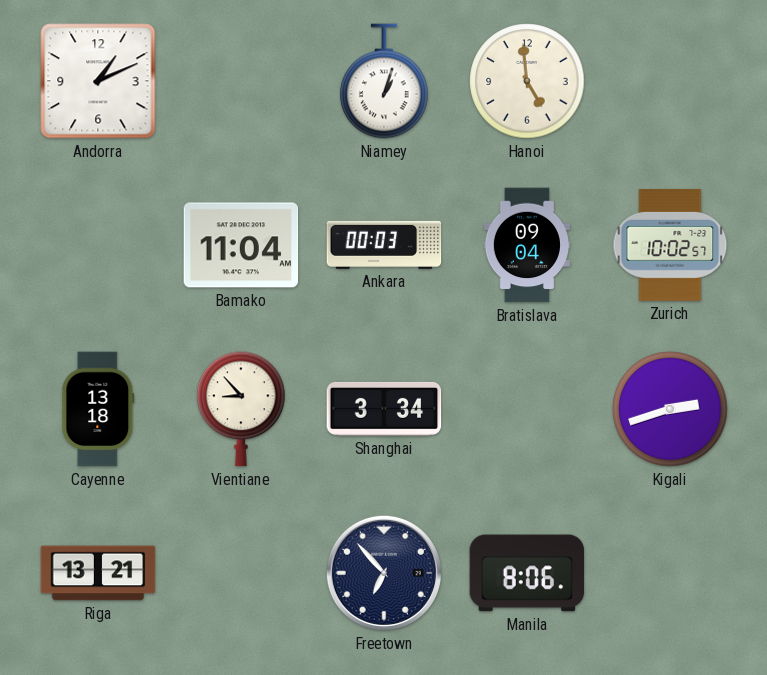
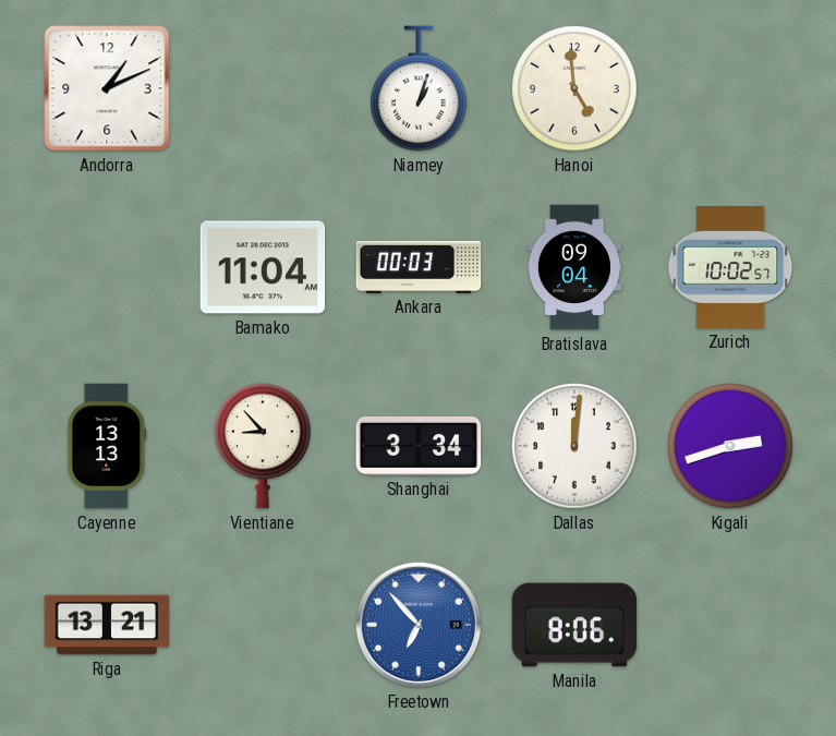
Cayenne: 13:18 -> 13:13
Dallas: none -> 12:01
Freetown dial: navy -> blue
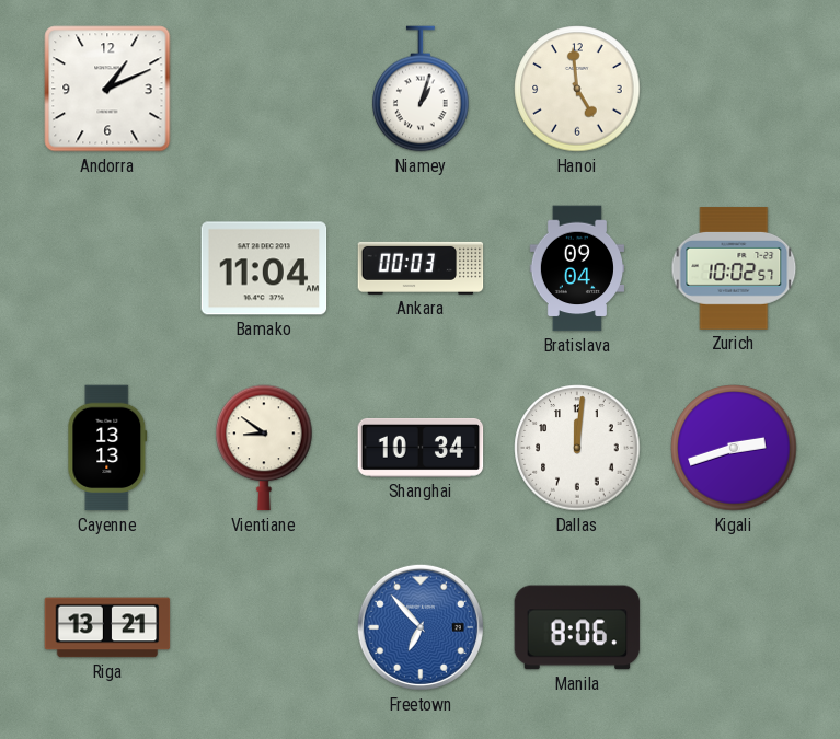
Vientiane: 8:53 -> 8:51
Shanghai: 3:34 -> 10:34
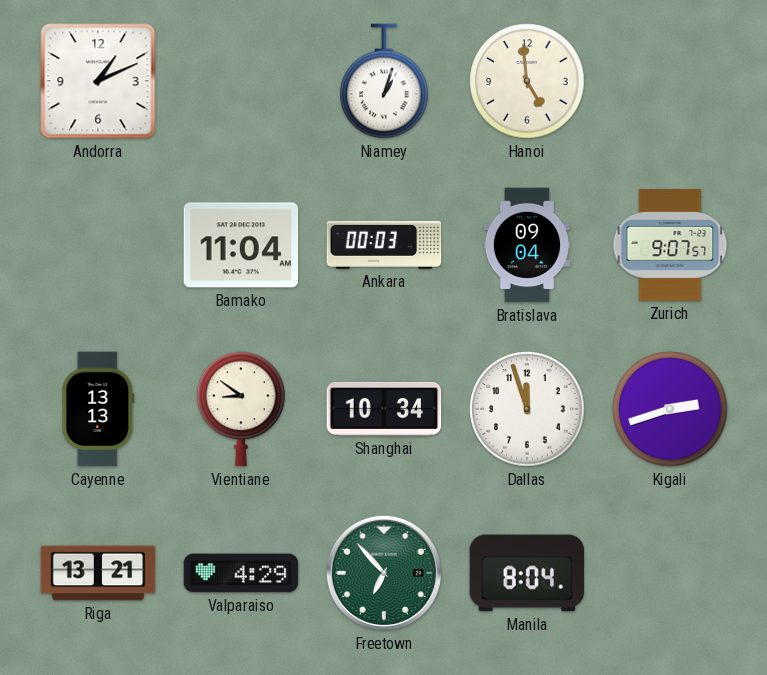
Zurich: 10:02 -> 9:07
Dallas: 12:01 -> 11:57
Valparaiso: none -> 4:29
Freetown dial: blue -> green
Manila: 8:06 -> 8:04
